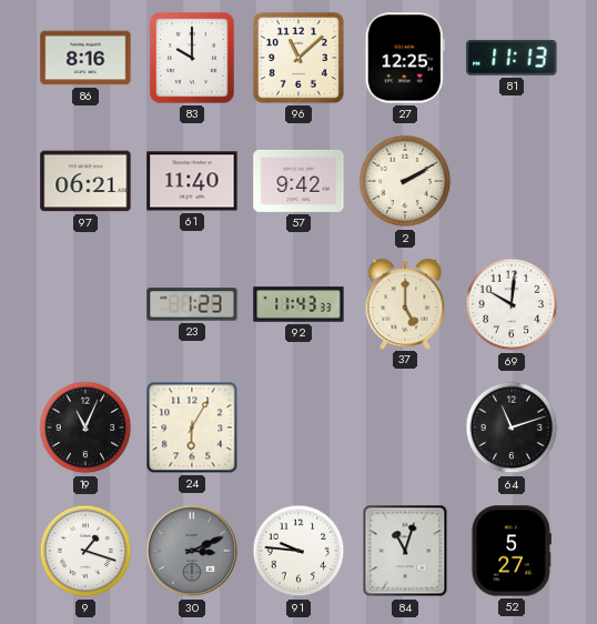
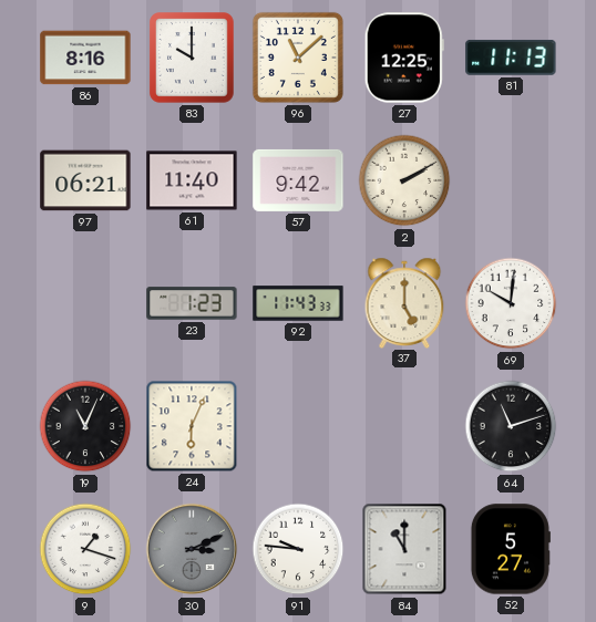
24: 6:05 -> 6:04
84: 11:03 -> 11:00
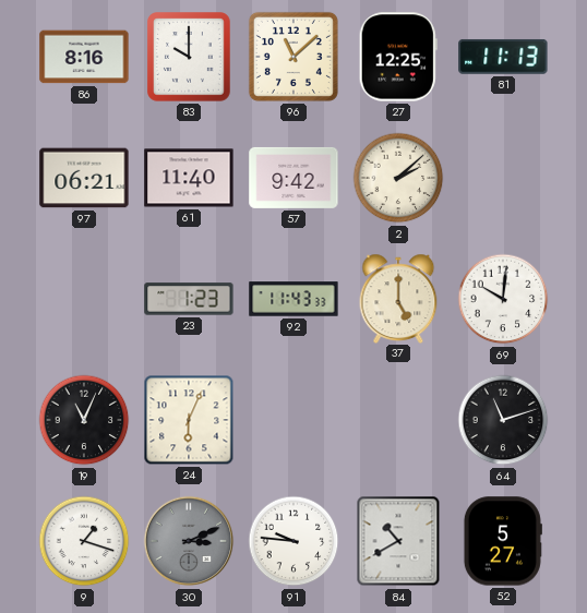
2: 2:10 -> 2:08
84: 11:00 -> 10:40
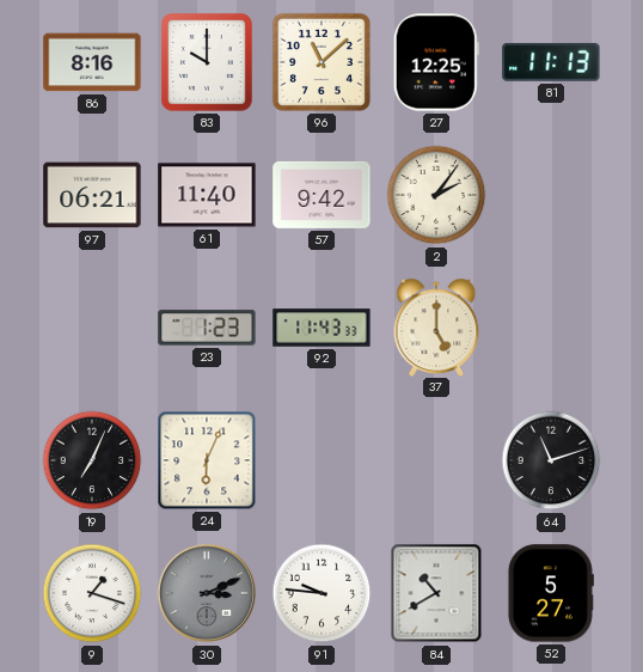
2: 2:08 -> 2:06
69: 10:01 -> none
19: 11:04 -> 7:04
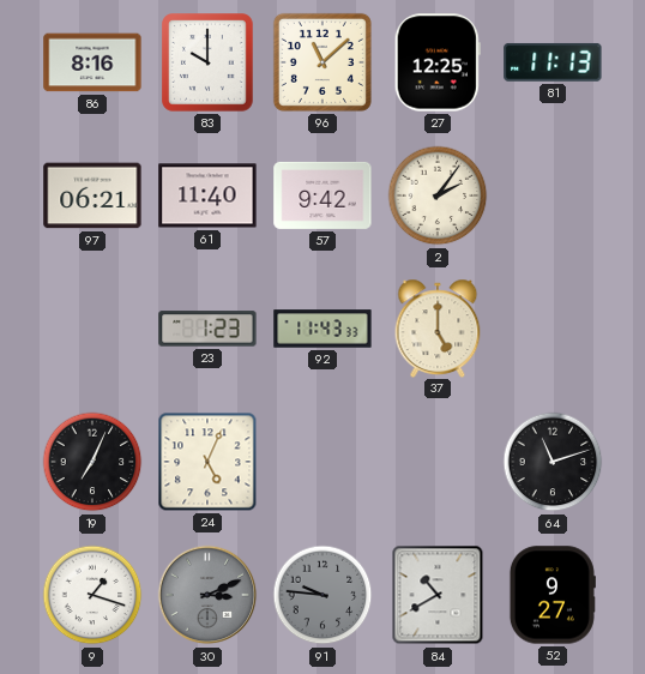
24: 6:04 -> 5:04
91 dial: white -> grey
52: 5:27 -> 9:27
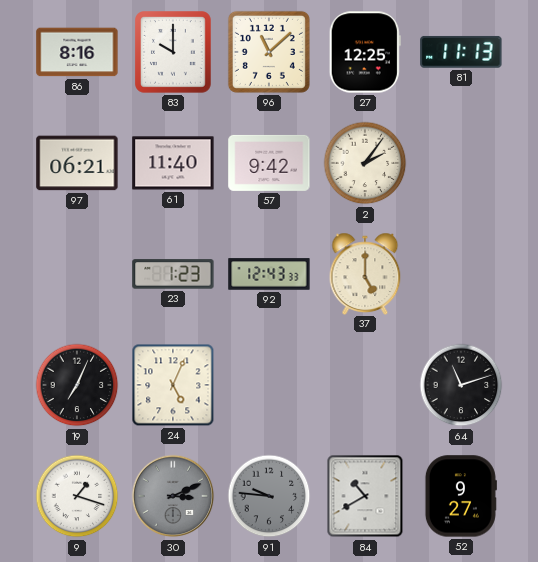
92: 11:43 -> 12:43
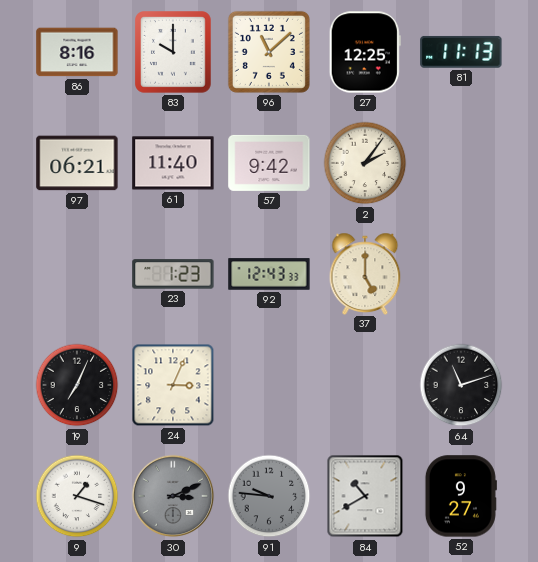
24: 5:04 -> 3:04
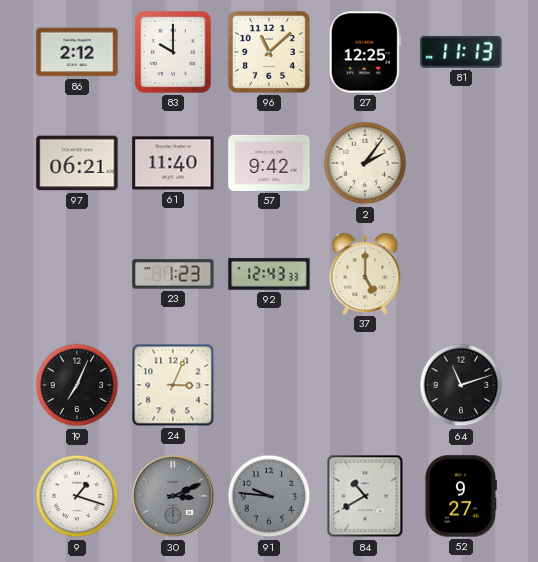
86: 8:16 -> 2:12
